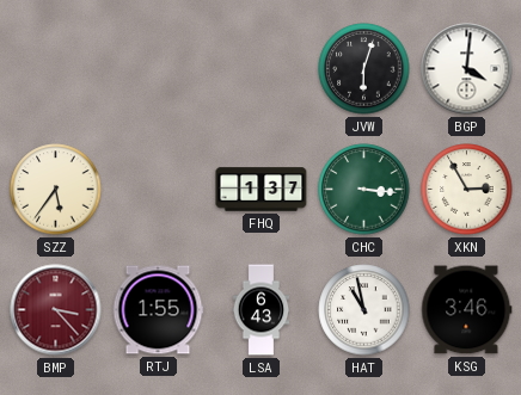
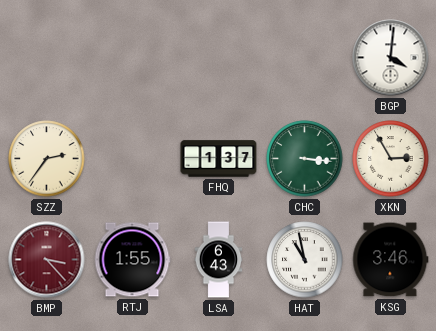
JVW: 6:03 -> none
SZZ: 5:36 -> 2:36
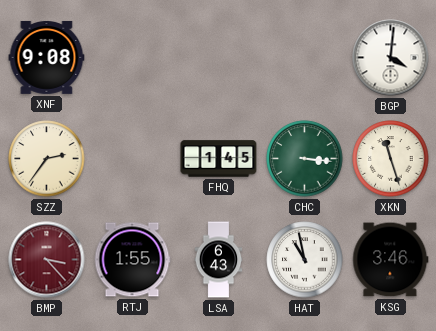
XNF: none -> 9:08
FHQ: 1:37 -> 1:45
XKN: 2:55 -> 11:27
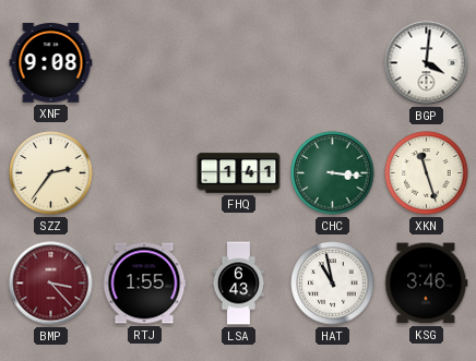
FHQ: 1:45 -> 1:41
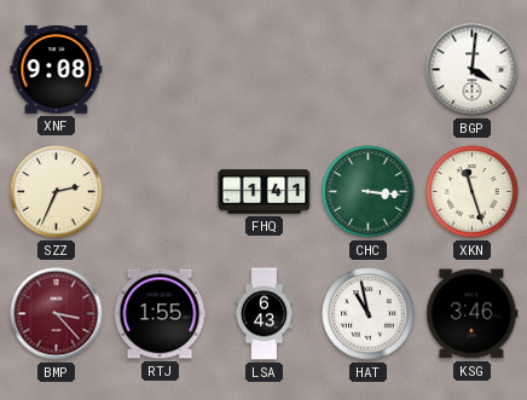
SZZ: 2:36 -> 2:34
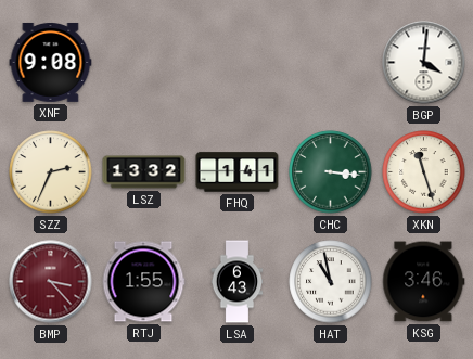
LSZ: none -> 13:32
